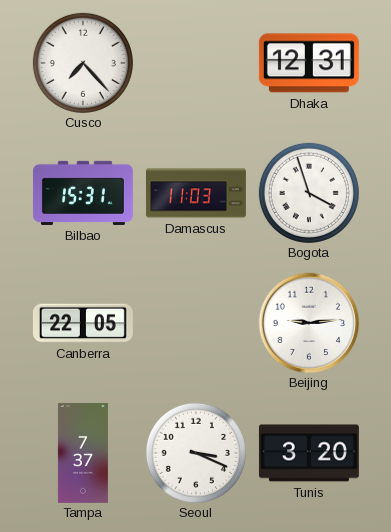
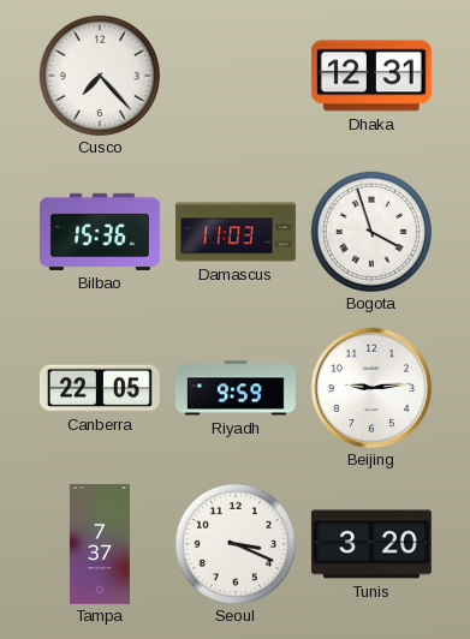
Bilbao: 15:31 -> 15:36
Riyadh: none -> 9:59
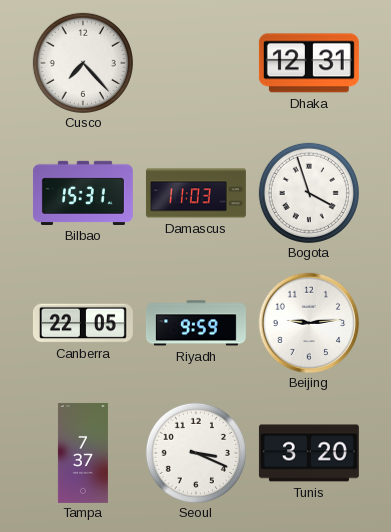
Bilbao: 15:36 -> 15:31
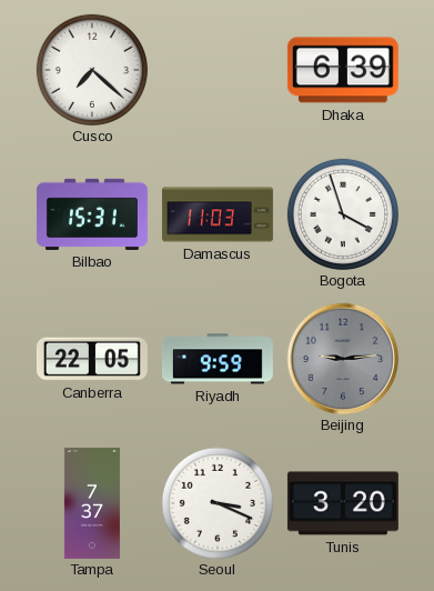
Cusco: 7:23 -> 7:22
Dhaka: 12:31 -> 6:39
Beijing dial: white -> grey
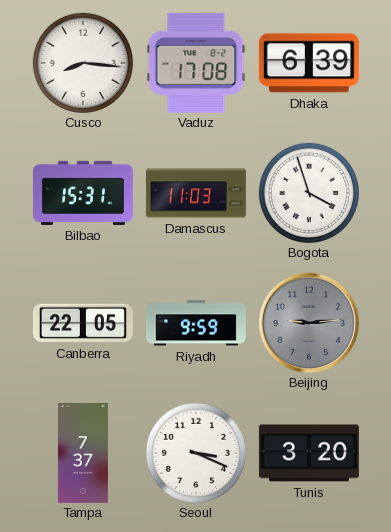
Cusco: 7:22 -> 8:16
Vaduz: none -> 17:08
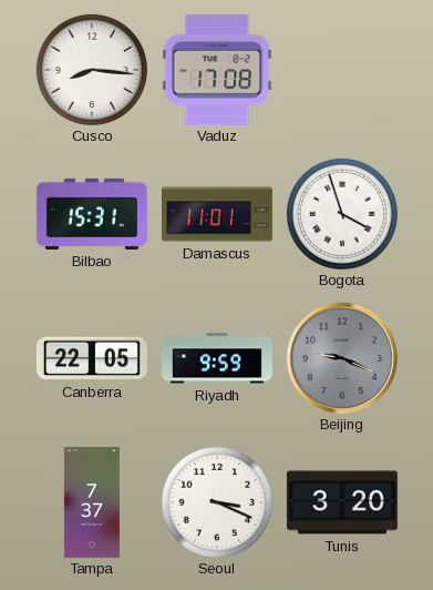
Dhaka: 6:39 -> none
Damascus: 11:03 -> 11:01
Beijing: 9:14 -> 9:19
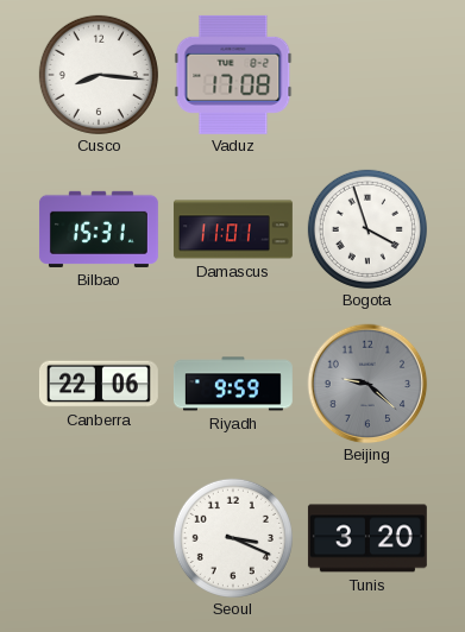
Canberra: 22:05 -> 22:06
Beijing: 9:19 -> 9:22
Tampa: 7:37 -> none
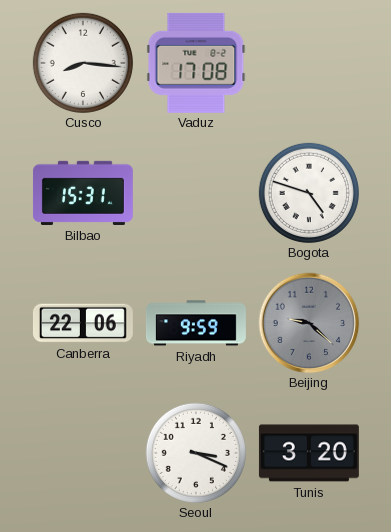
Damascus: 11:01 -> none
Bogota: 3:57 -> 4:48
